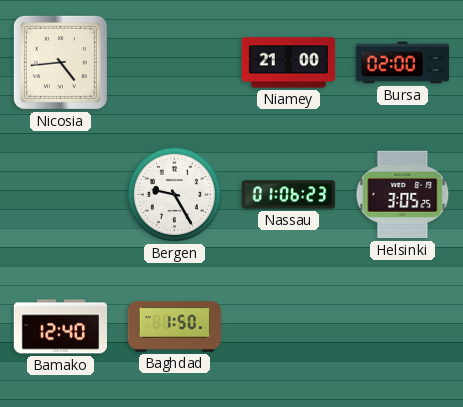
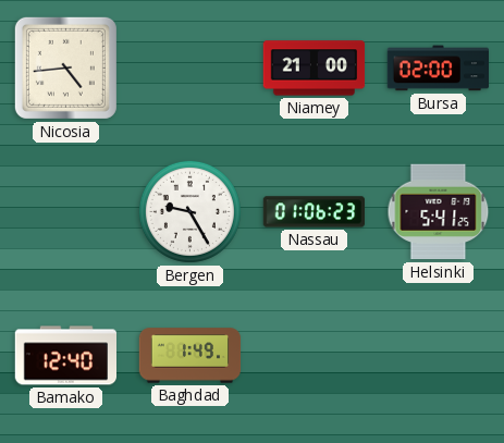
Helsinki: 3:05 -> 5:41
Baghdad: 1:50 -> 1:49
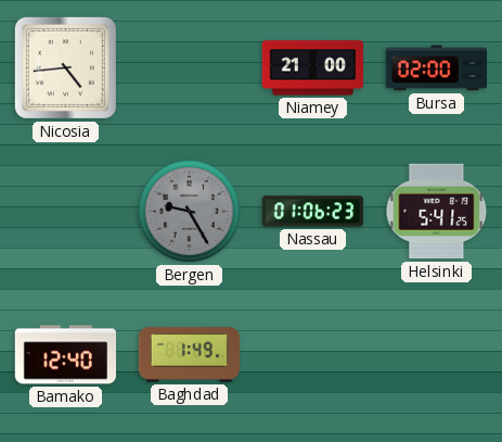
Bergen dial: white -> grey
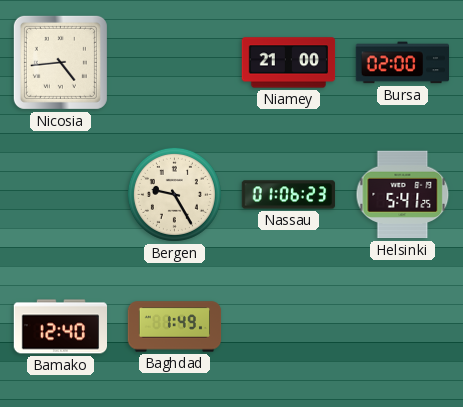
Bergen dial: grey -> cream
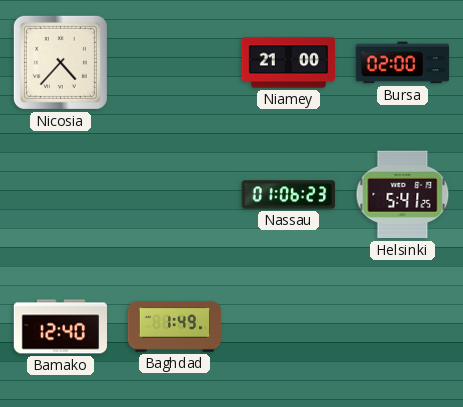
Nicosia: 4:44 -> 4:37
Bergen: 9:25 -> none
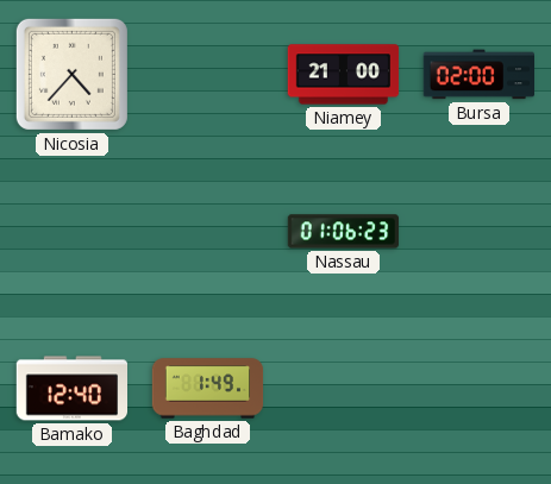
Helsinki: 5:41 -> none
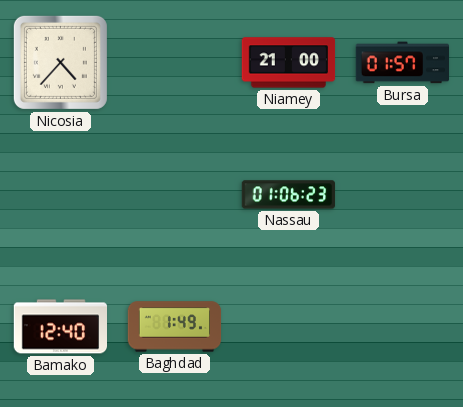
Bursa: 02:00 -> 01:57
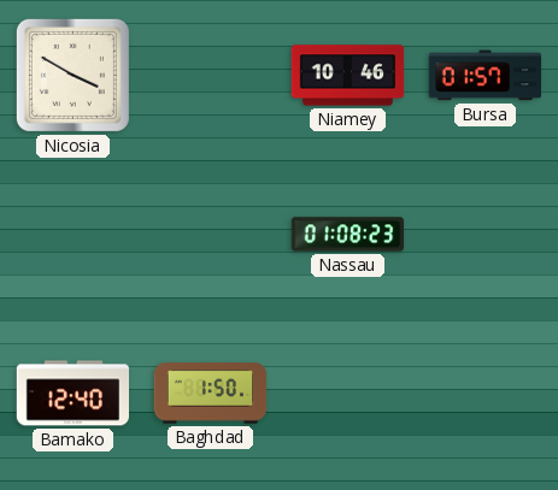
Nicosia: 4:37 -> 3:50
Niamey: 21:00 -> 10:46
Nassau: 01:06 -> 01:08
Baghdad: 1:49 -> 1:50
